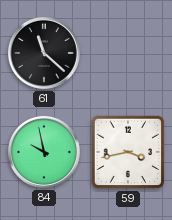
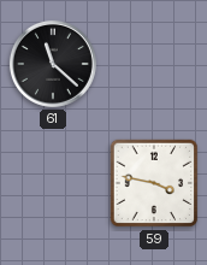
84: 9:58 -> none
59: 3:43 -> 3:47
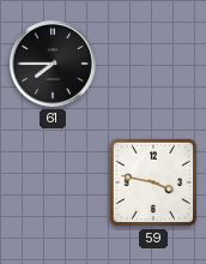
61: 11:22 -> 7:45
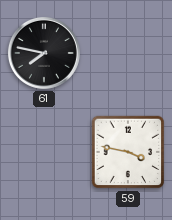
61: 7:45 -> 7:47
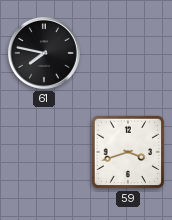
59: 3:47 -> 3:42
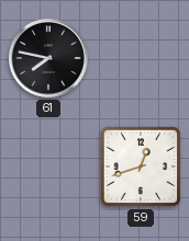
59: 3:42 -> 12:42
